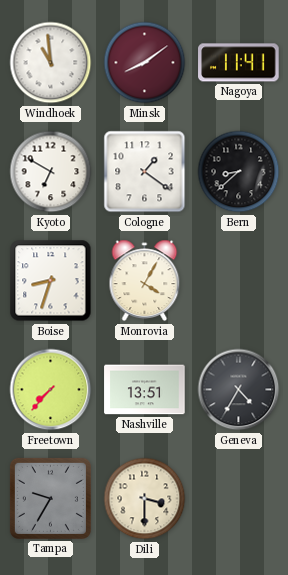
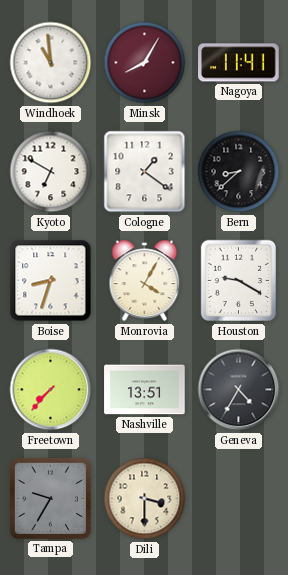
Minsk: 8:09 -> 8:05
Houston: none -> 9:20
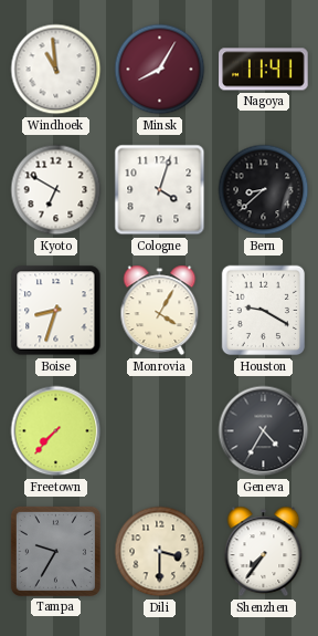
Cologne: 1:21 -> 4:03
Nashville: 13:51 -> none
Shenzhen: none -> 7:36
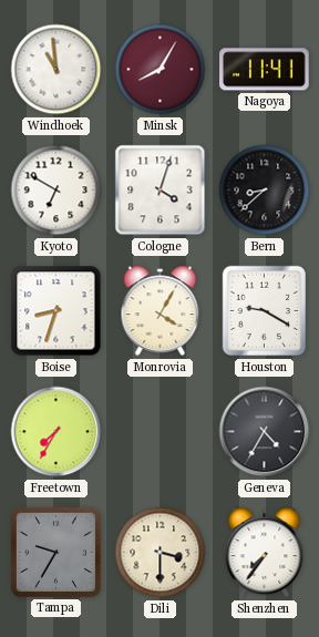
Freetown: 7:37 -> 7:35
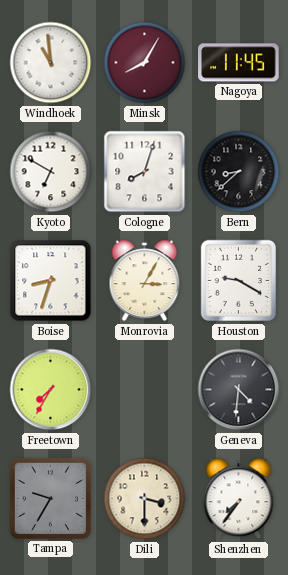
Nagoya: 11:41 -> 11:45
Cologne: 4:03 -> 8:03
Monrovia: 4:05 -> 3:05
Geneva: 4:35 -> 4:31
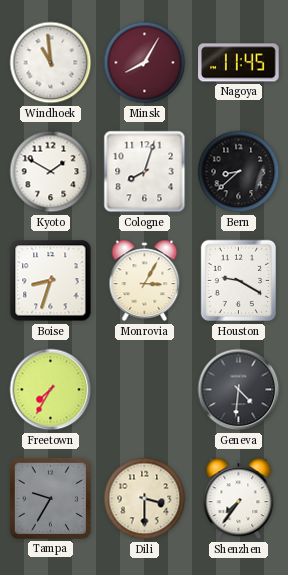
Kyoto: 6:50 -> 1:50
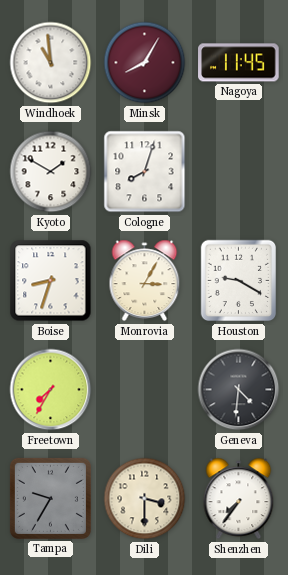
Bern: 8:38 -> none
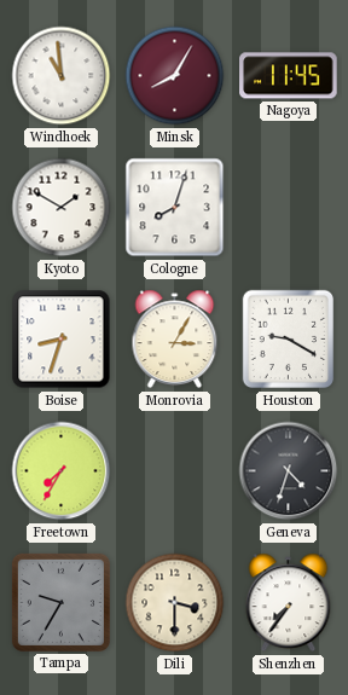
Geneva: 4:31 -> 4:33
